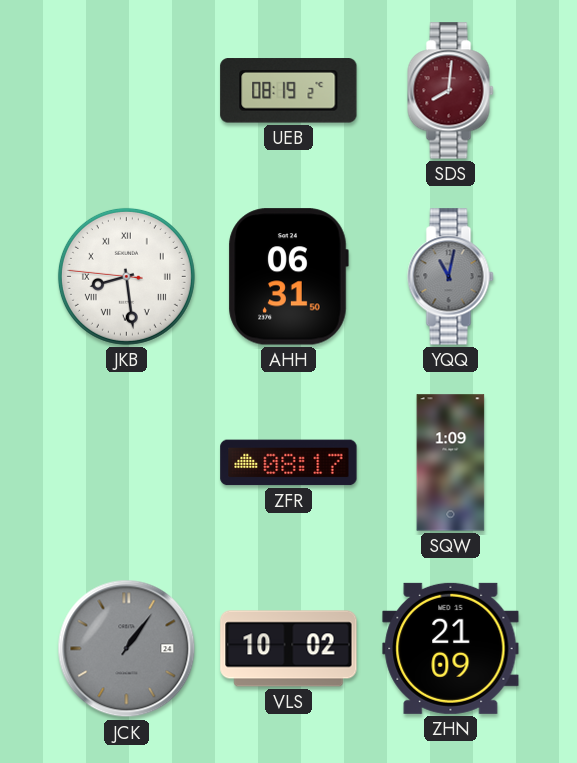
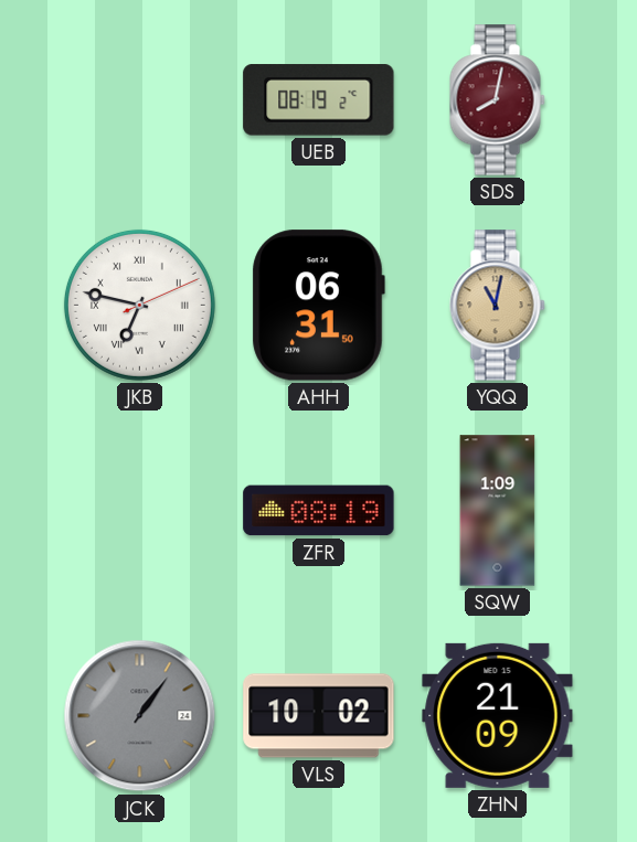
SDS: 8:01 -> 8:02
JKB: 8:28 -> 6:47
YQQ dial: grey -> champagne
ZFR: 08:17 -> 08:19
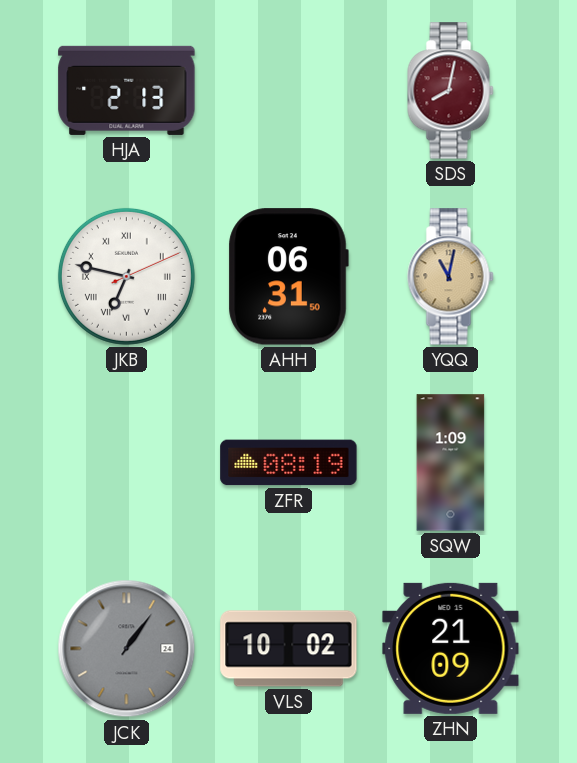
HJA: none -> 2:13
UEB: 08:19 -> none
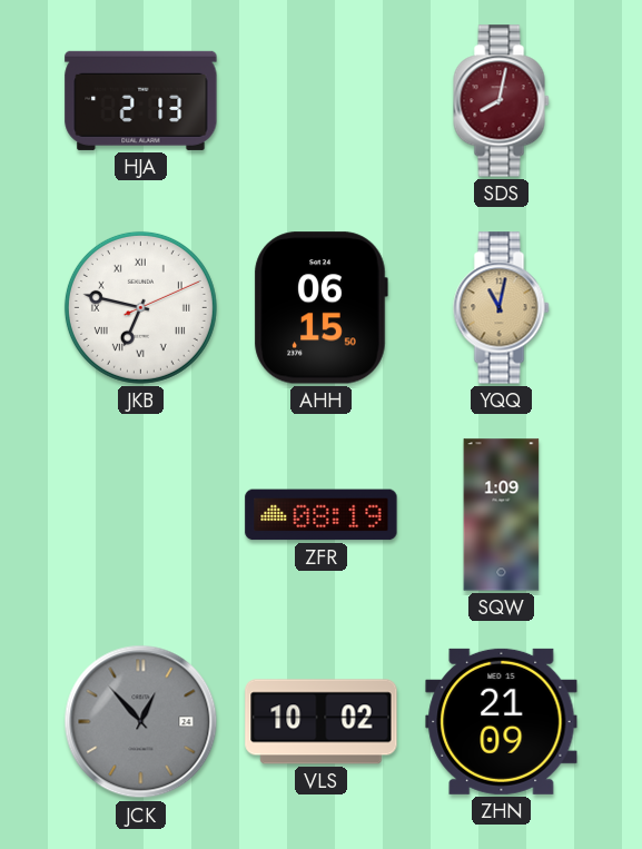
AHH: 06:31 -> 06:15
JCK: 1:06 -> 12:53
